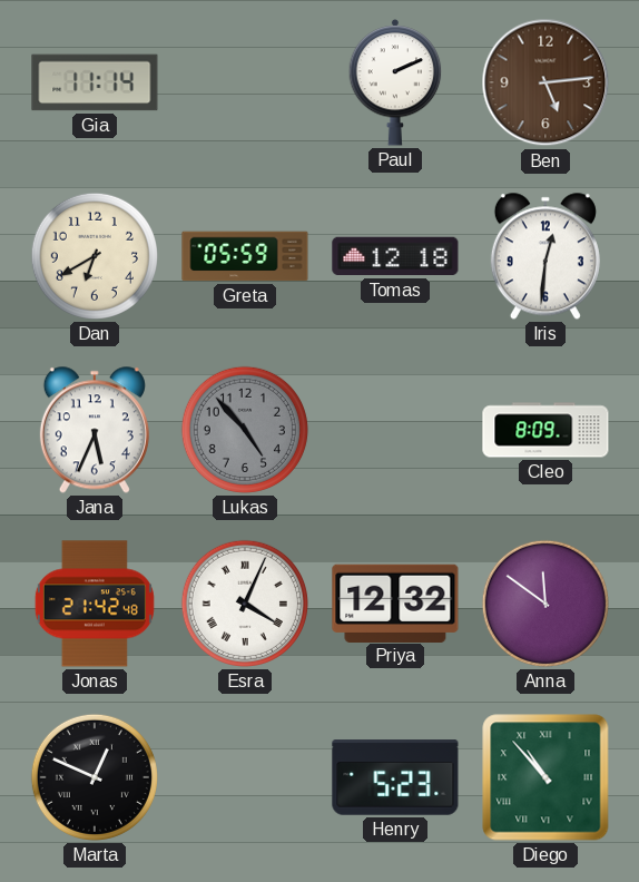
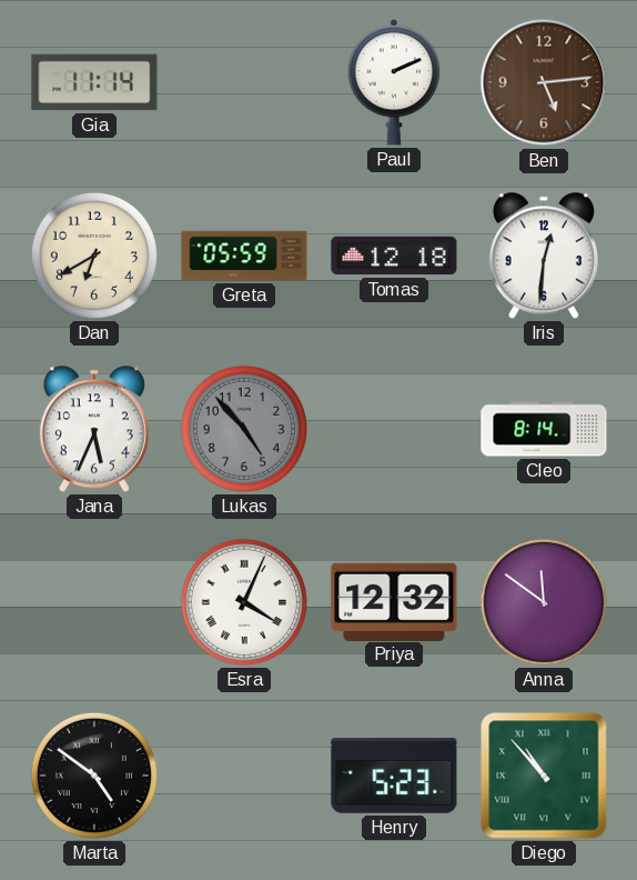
Cleo: 8:09 -> 8:14
Jonas: 21:42 -> none
Marta: 12:49 -> 4:51
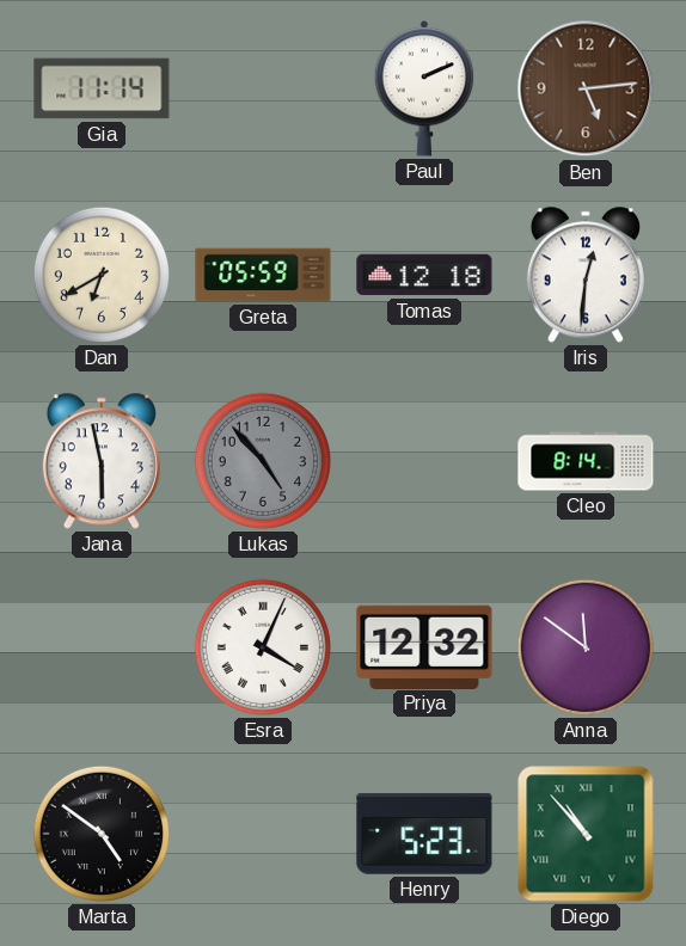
Jana: 5:34 -> 5:58
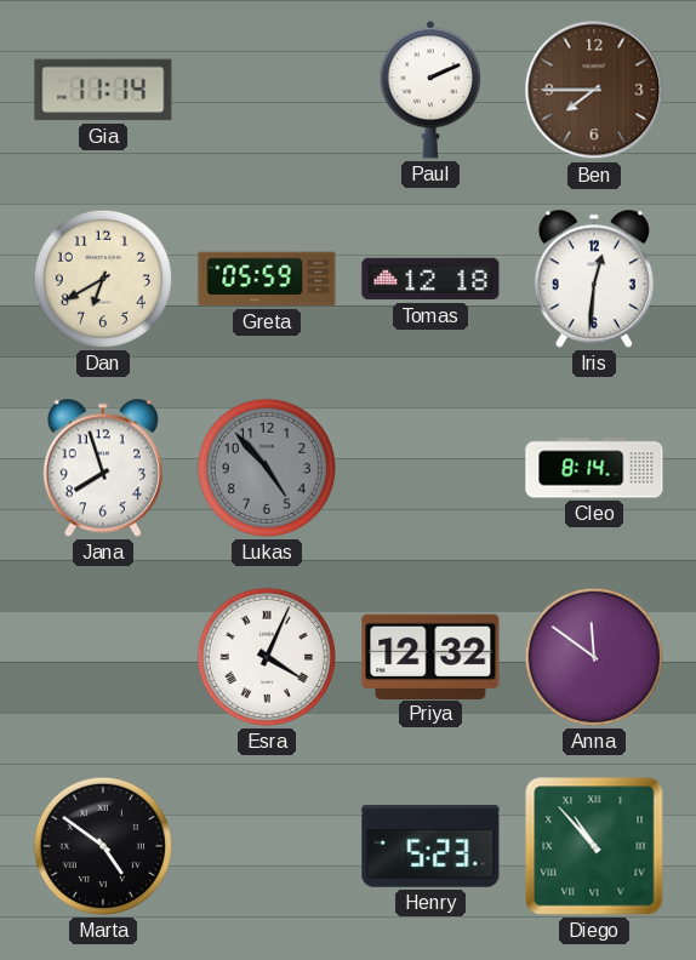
Ben: 5:14 -> 7:45
Jana: 5:58 -> 7:57
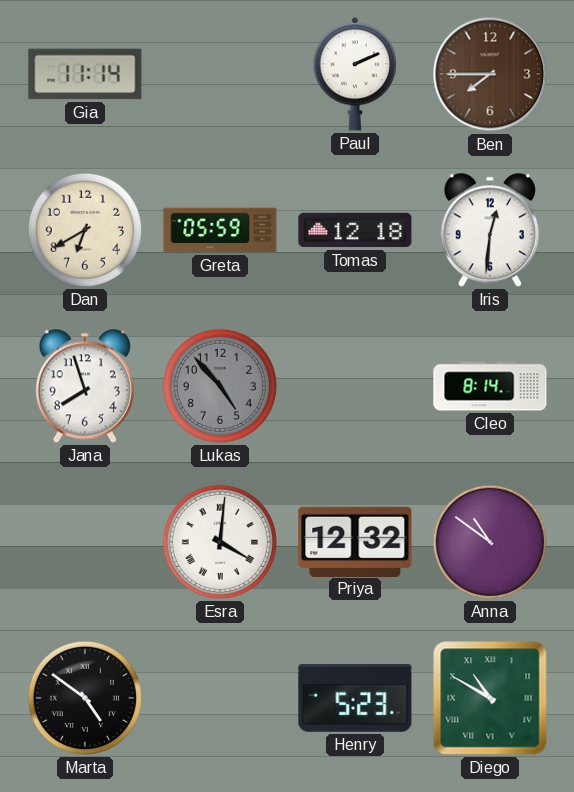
Esra: 4:04 -> 4:01
Anna: 11:51 -> 10:51
Diego: 10:53 -> 10:50
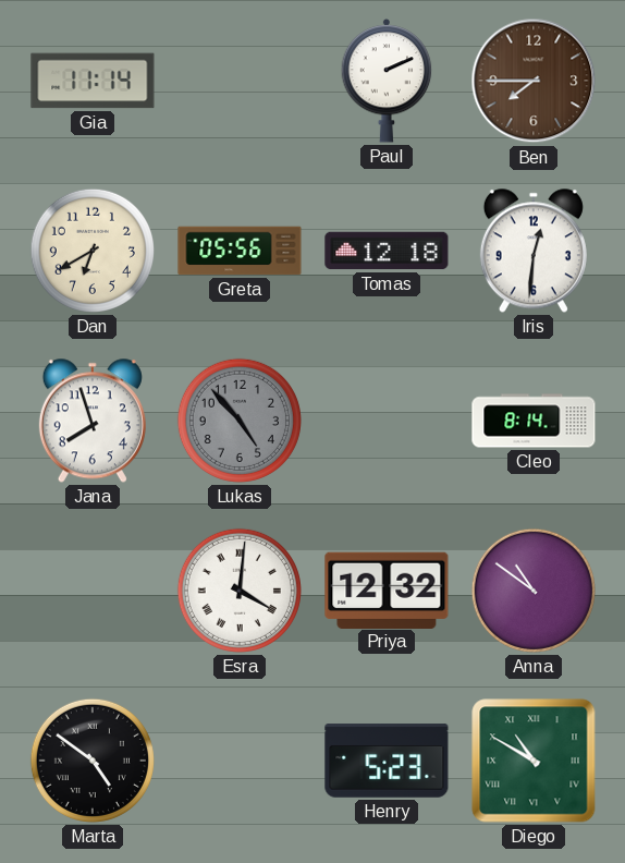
Greta: 05:59 -> 05:56
